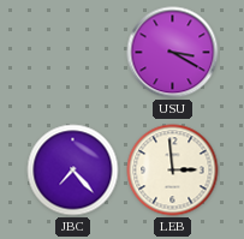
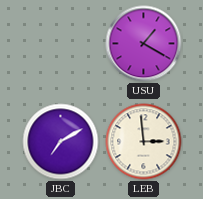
USU: 3:20 -> 1:20
JBC: 7:23 -> 7:10
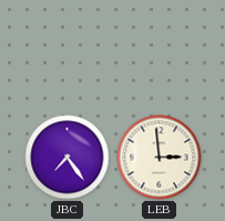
USU: 1:20 -> none
JBC: 7:10 -> 7:24
